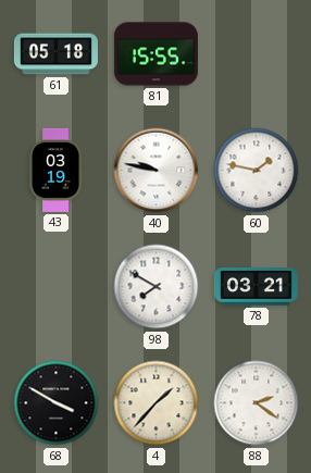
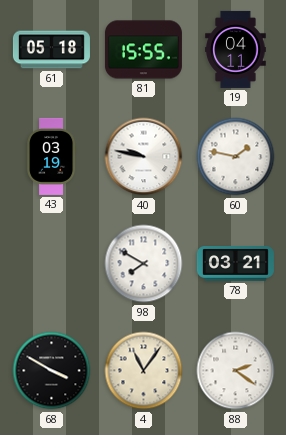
19: none -> 04:11
4: 1:37 -> 11:06
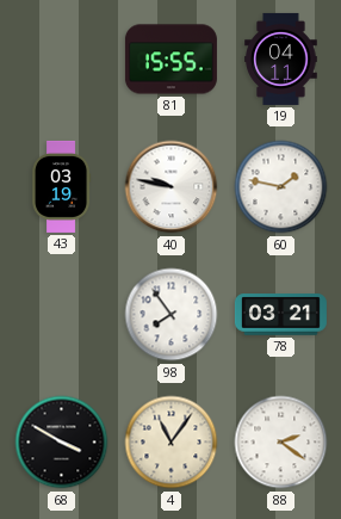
61: 05:18 -> none
98: 7:50 -> 7:54
